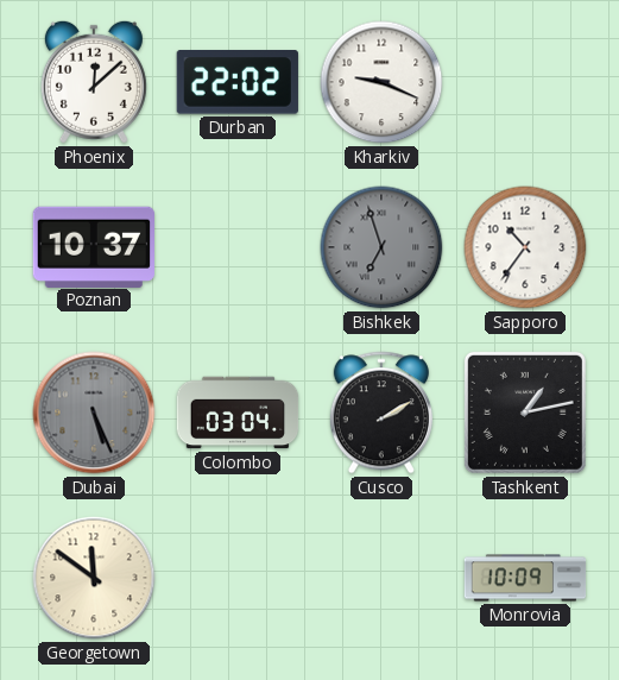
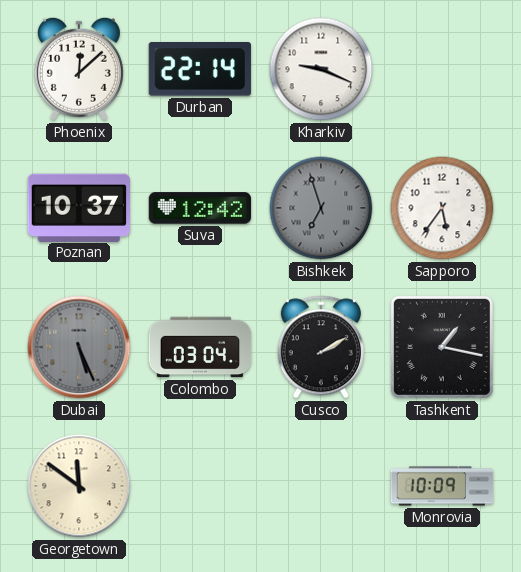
Durban: 22:02 -> 22:14
Suva: none -> 12:42
Sapporo: 10:36 -> 5:36
Tashkent: 1:13 -> 1:17
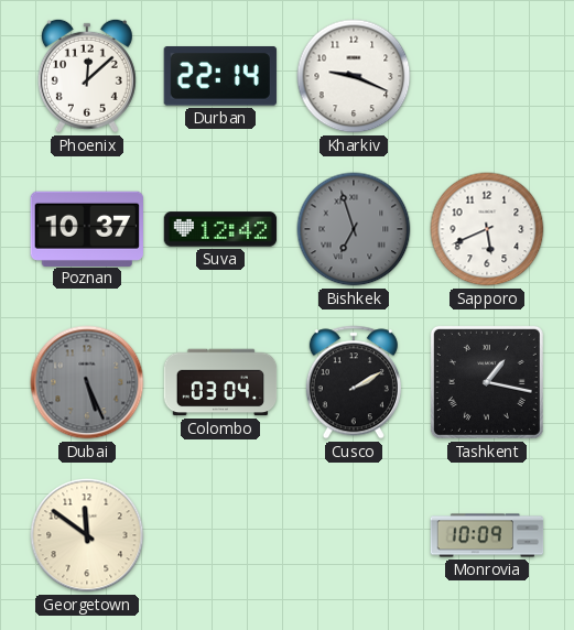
Sapporo: 5:36 -> 5:41
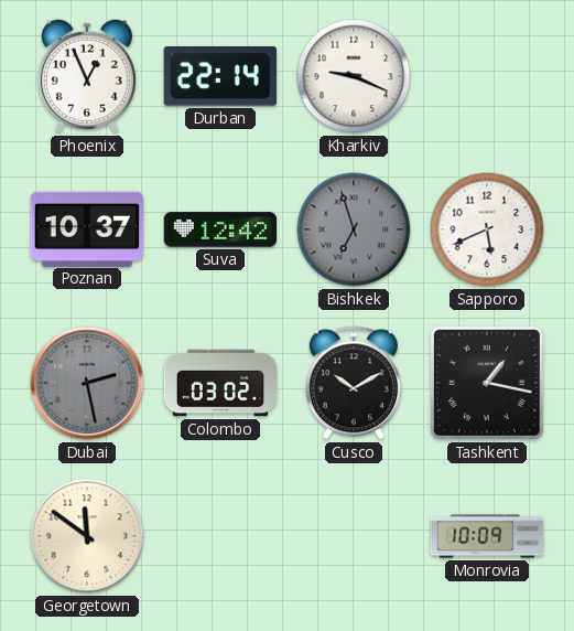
Phoenix: 12:08 -> 12:56
Dubai: 5:26 -> 2:28
Colombo: 03:04 -> 03:02
Cusco: 2:10 -> 10:10
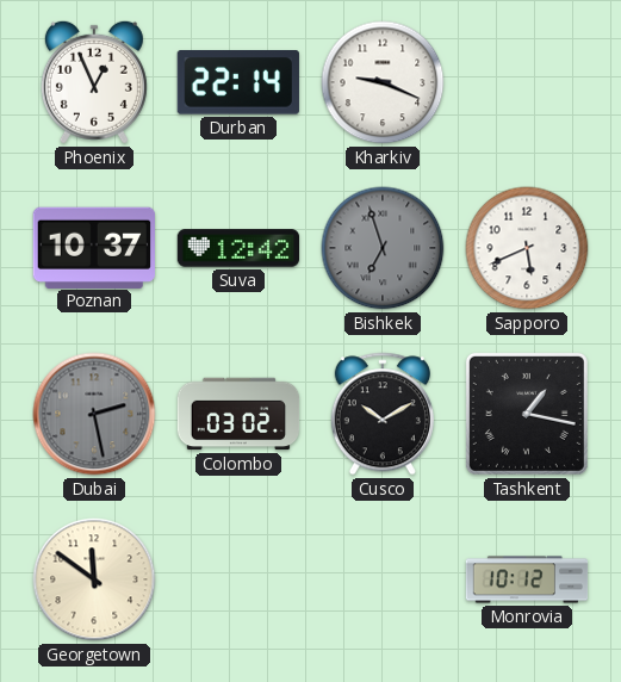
Monrovia: 10:09 -> 10:12
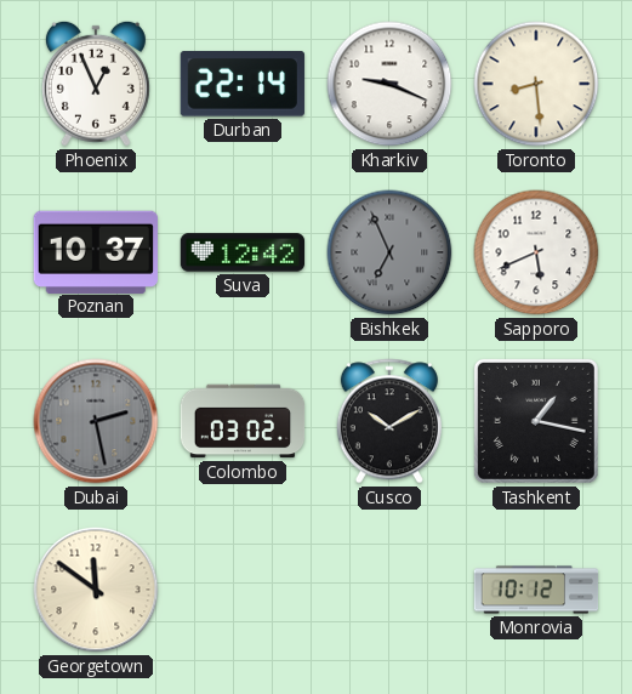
Toronto: none -> 8:29
Bishkek: 6:57 -> 6:56
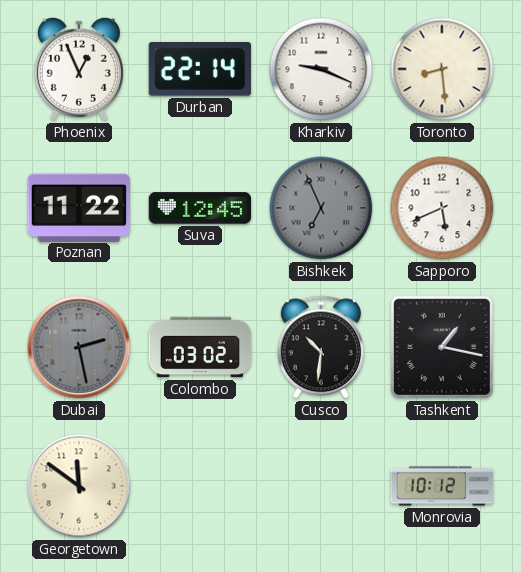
Poznan: 10:37 -> 11:22
Suva: 12:42 -> 12:45
Cusco: 10:10 -> 10:31
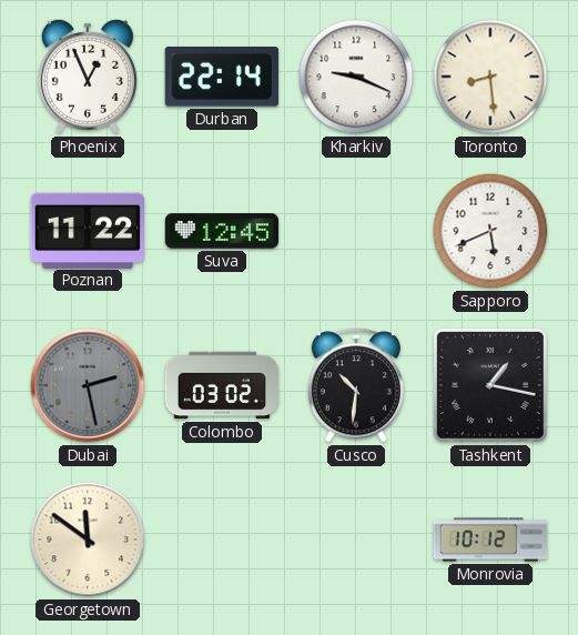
Bishkek: 6:56 -> none
